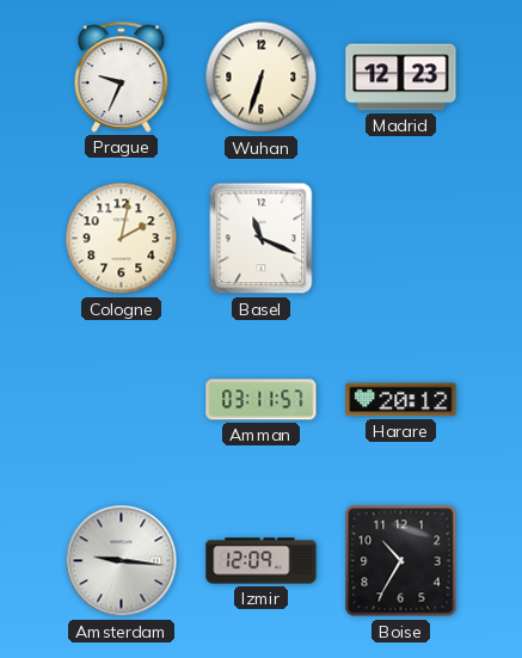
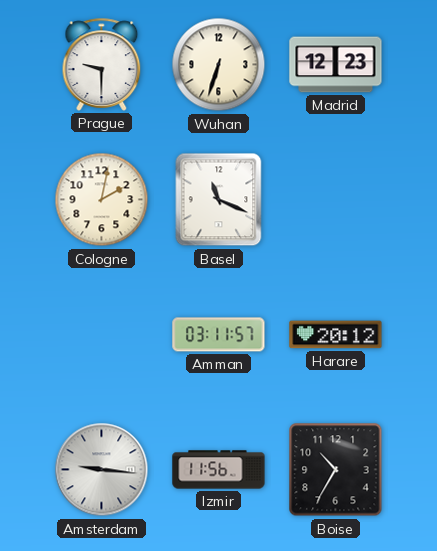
Prague: 9:34 -> 9:30
Izmir: 12:09 -> 11:56
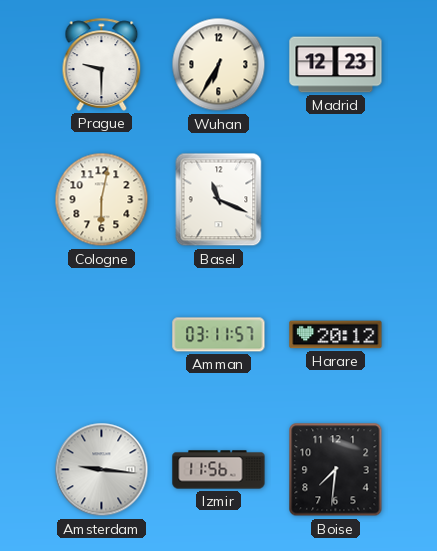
Wuhan: 6:33 -> 6:35
Cologne: 2:02 -> 6:02
Boise: 10:35 -> 7:31
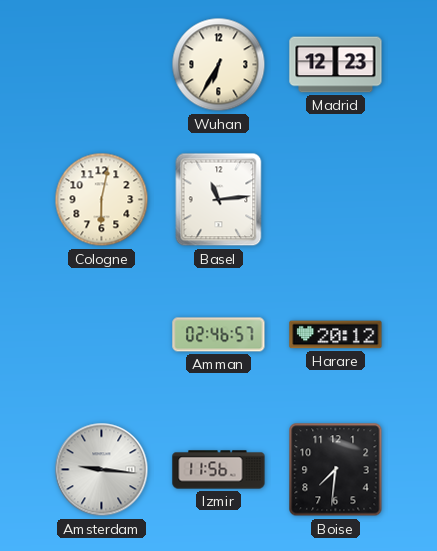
Prague: 9:30 -> none
Basel: 11:19 -> 11:14
Amman: 03:11 -> 02:46
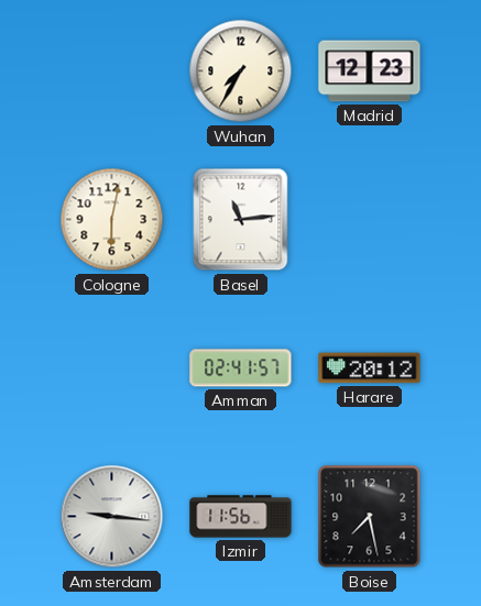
Wuhan: 6:35 -> 7:35
Amman: 02:46 -> 02:41
Boise: 7:31 -> 7:28
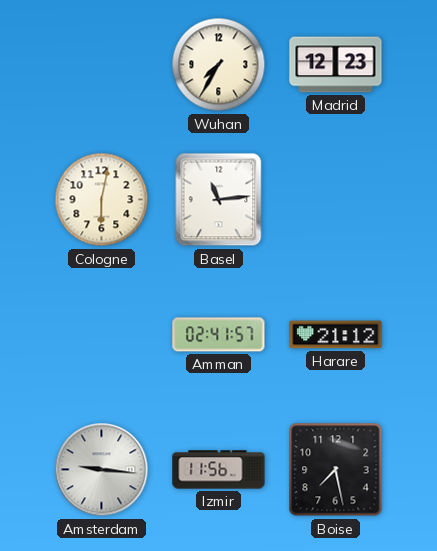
Harare: 20:12 -> 21:12
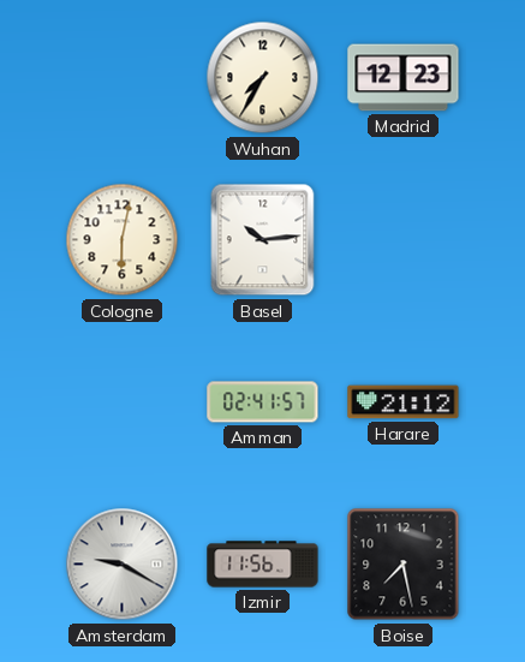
Basel: 11:14 -> 10:14
Amsterdam: 9:16 -> 9:20
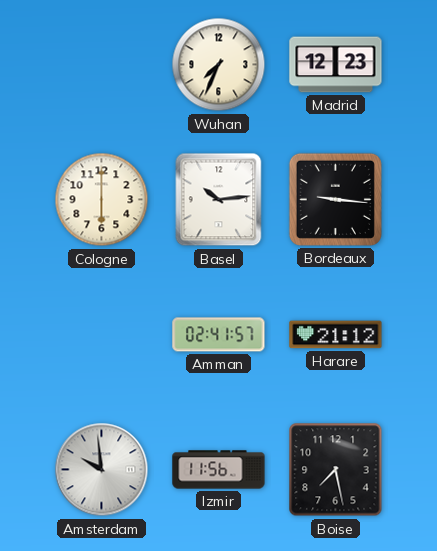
Wuhan: 7:35 -> 7:34
Cologne: 6:02 -> 6:00
Bordeaux: none -> 9:16
Amsterdam: 9:20 -> 9:59
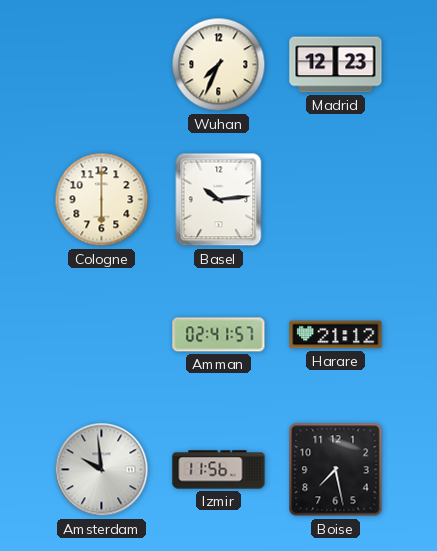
Bordeaux: 9:16 -> none
